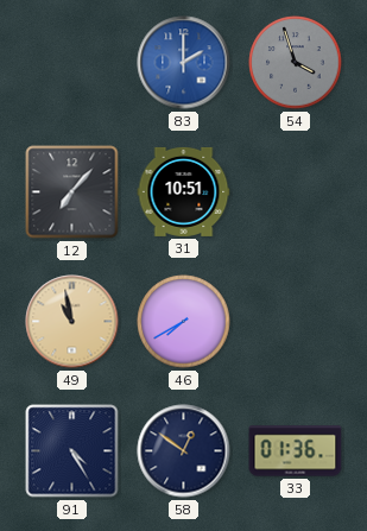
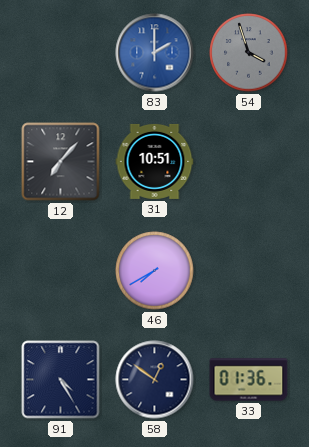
49: 10:58 -> none
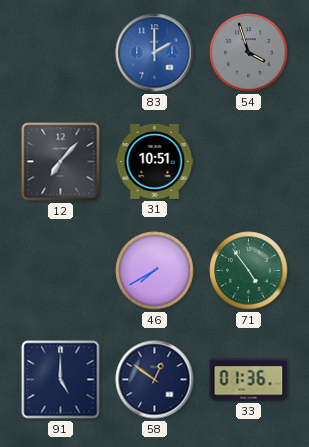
71: none -> 4:54
91: 4:25 -> 5:00
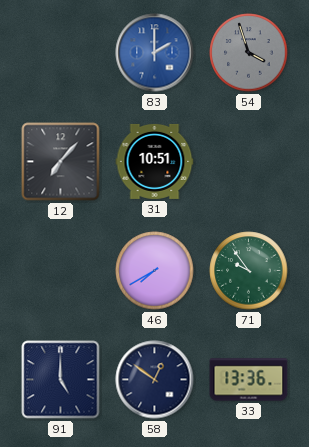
71: 4:54 -> 9:54
33: 01:36 -> 13:36
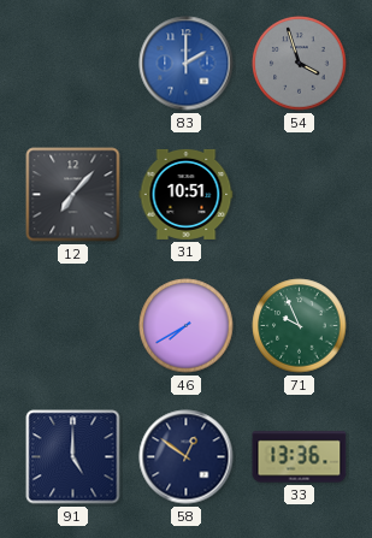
71: 9:54 -> 9:56
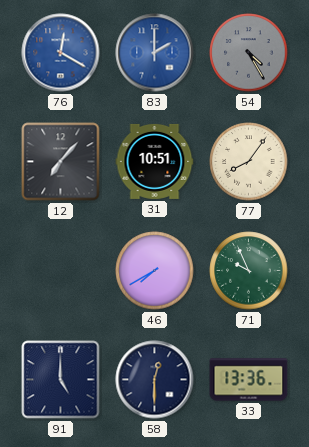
76: none -> 12:20
54: 3:57 -> 4:25
77: none -> 8:06
58: 12:51 -> 12:30
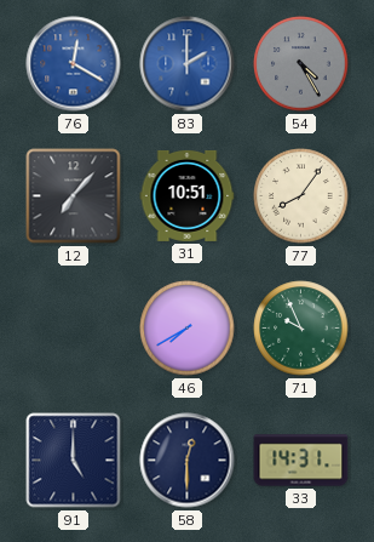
33: 13:36 -> 14:31
